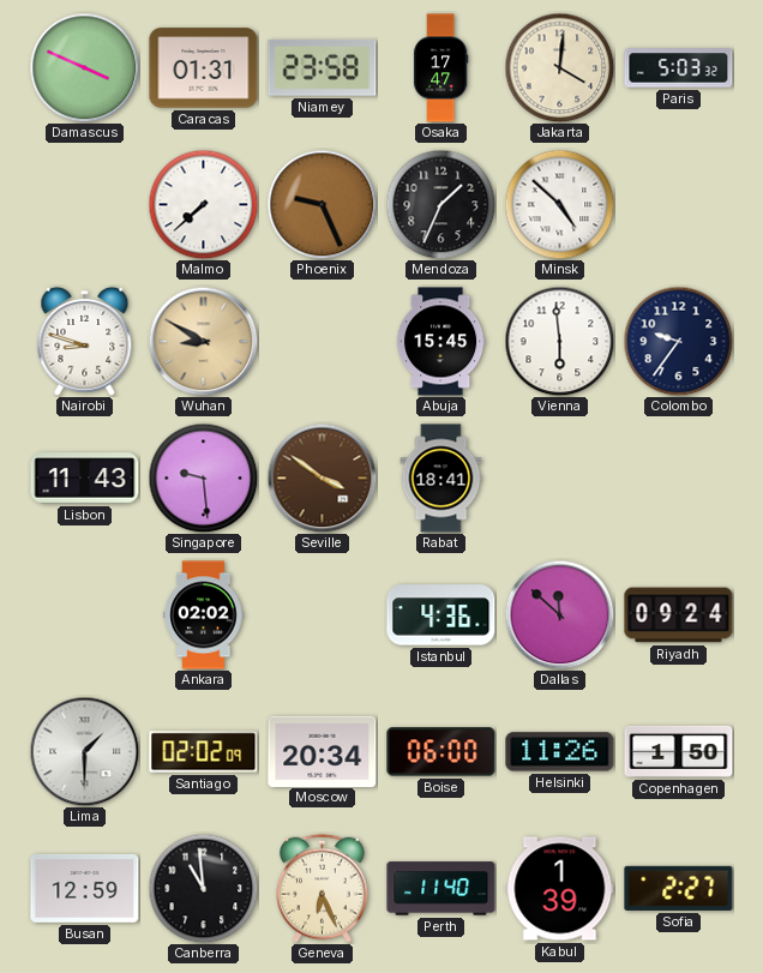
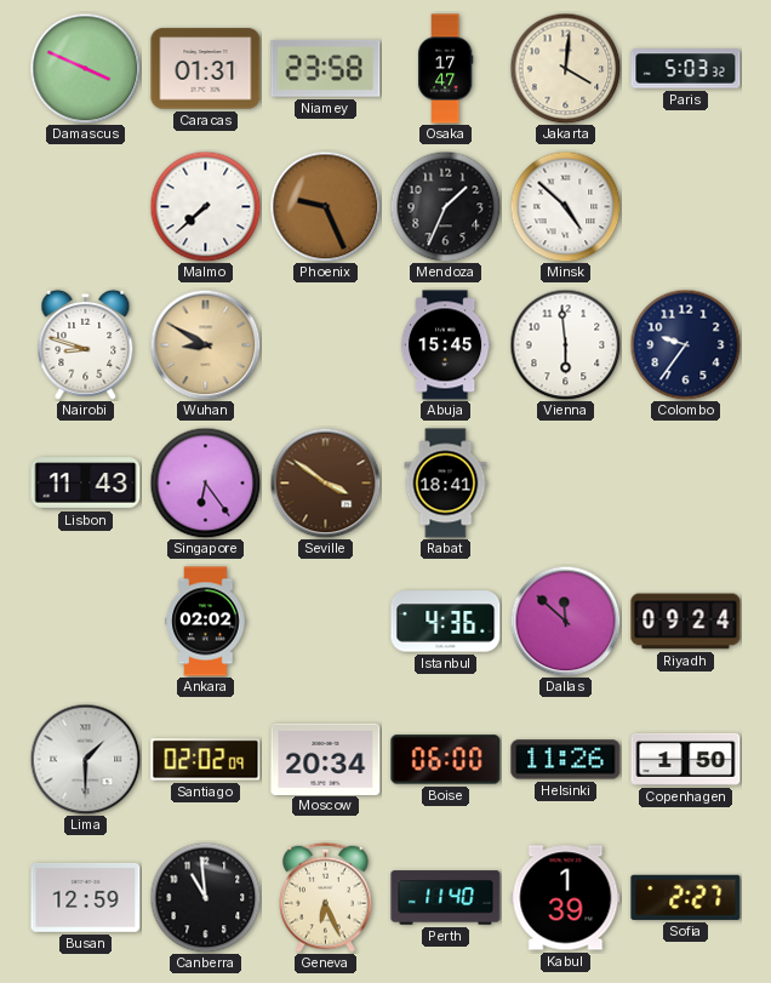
Singapore: 9:29 -> 6:24
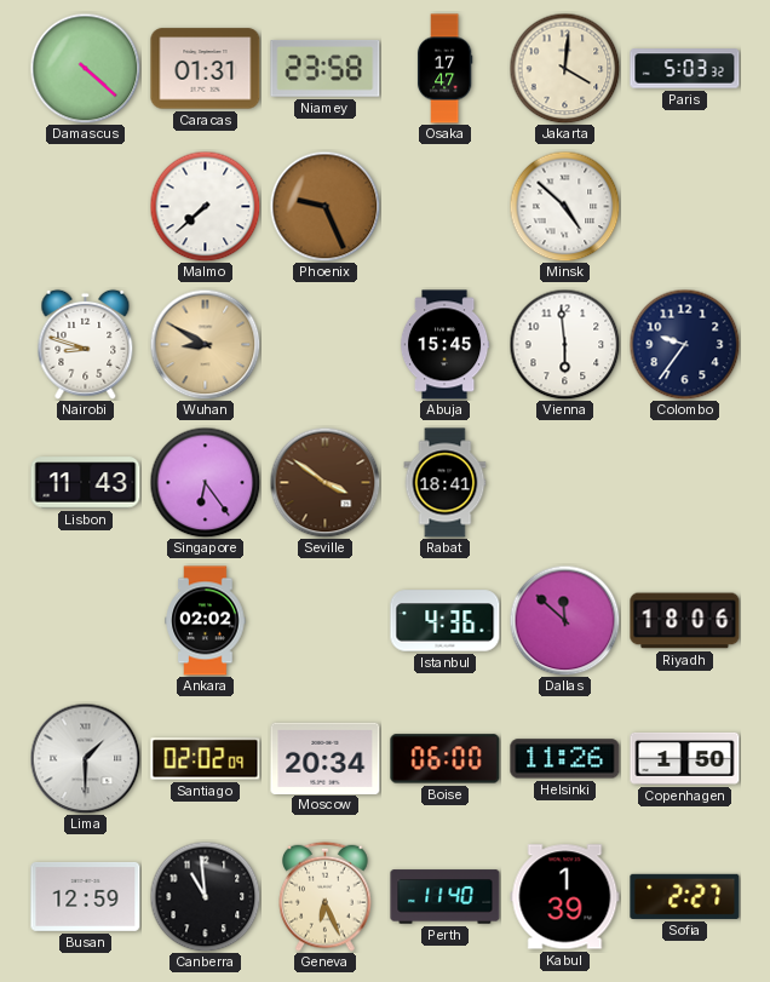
Damascus: 3:49 -> 4:22
Mendoza: 1:34 -> none
Riyadh: 09:24 -> 18:06
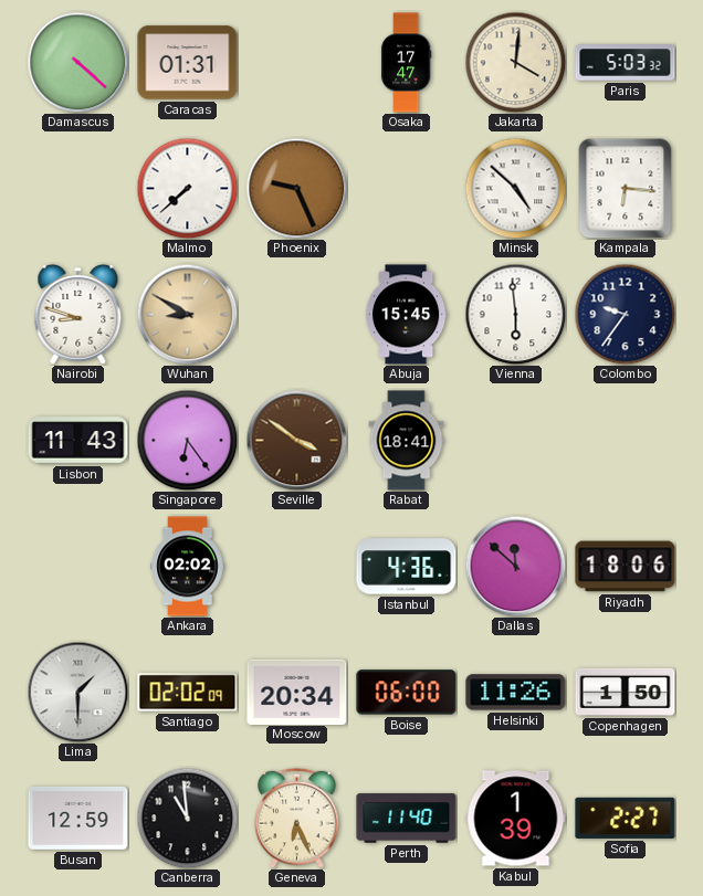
Niamey: 23:58 -> none
Kampala: none -> 6:16
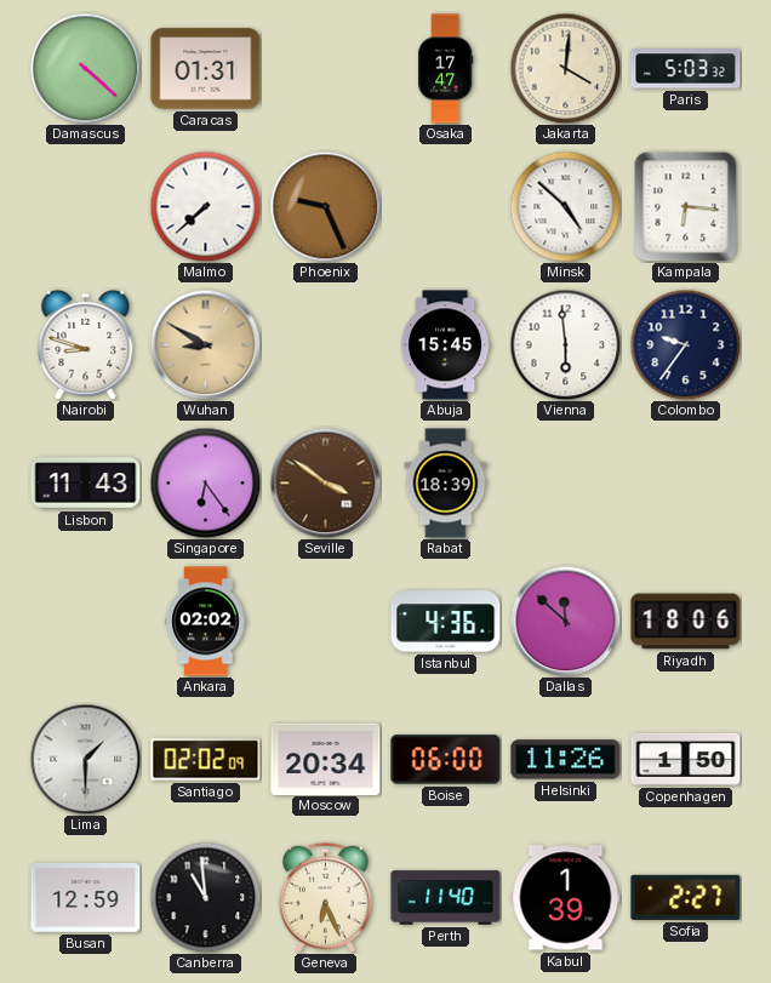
Rabat: 18:41 -> 18:39
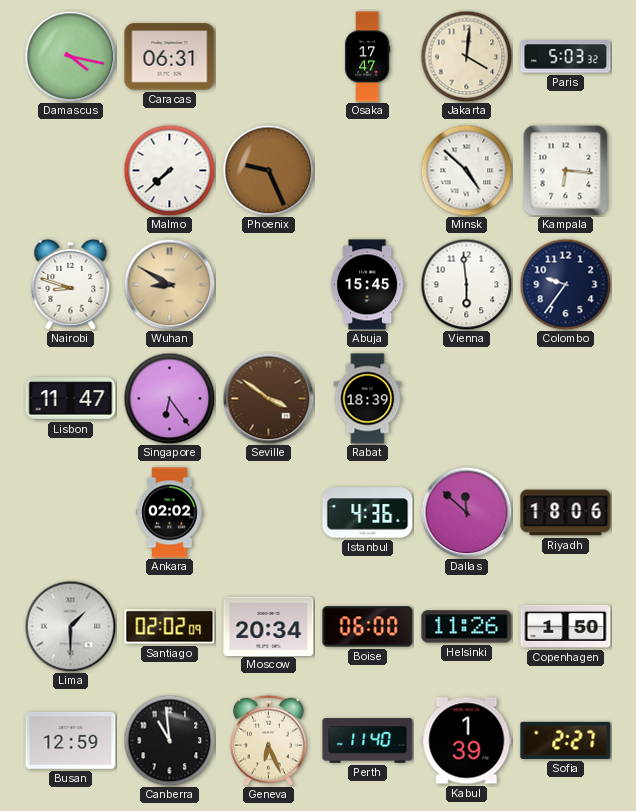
Damascus: 4:22 -> 4:17
Caracas: 01:31 -> 06:31
Lisbon: 11:43 -> 11:47
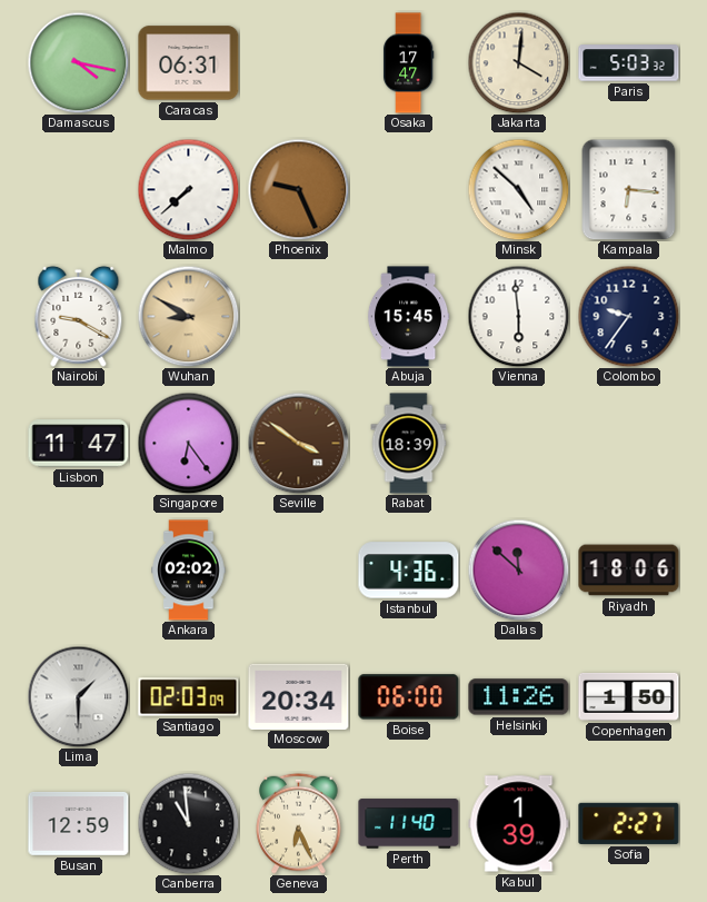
Nairobi: 8:48 -> 9:20
Santiago: 02:02 -> 02:03
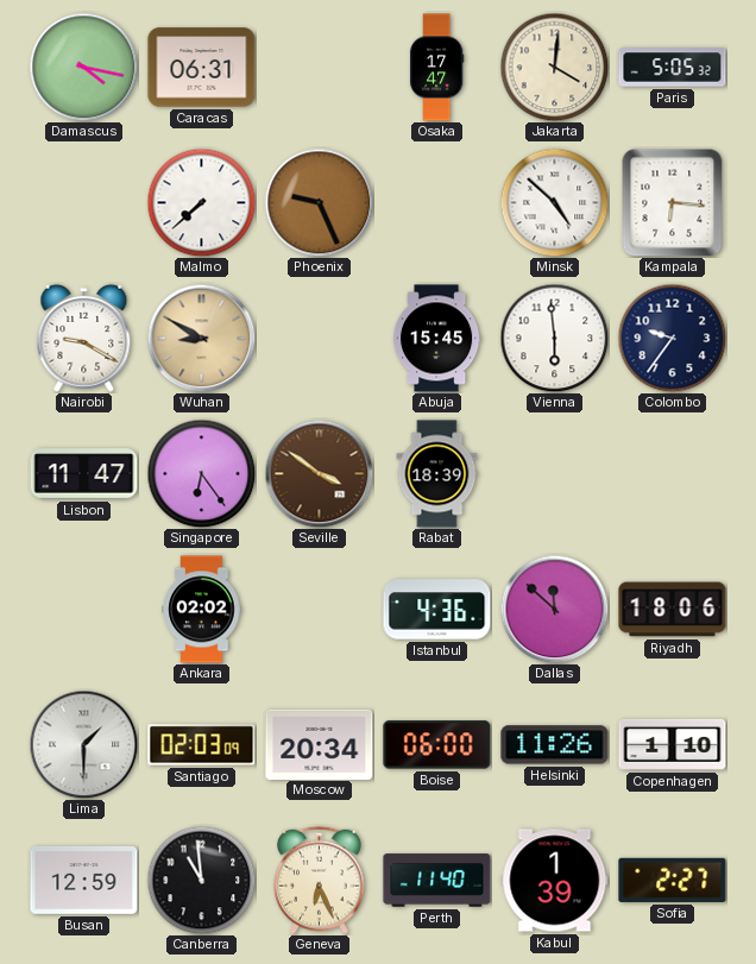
Paris: 5:03 -> 5:05
Copenhagen: 1:50 -> 1:10
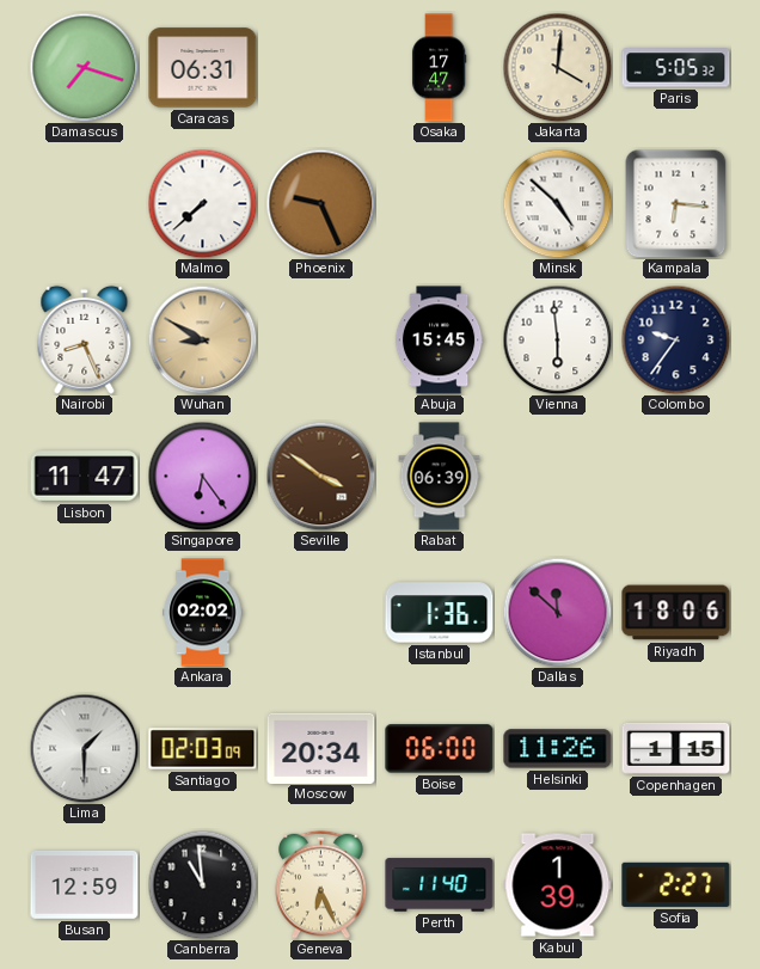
Damascus: 4:17 -> 7:18
Nairobi: 9:20 -> 8:26
Rabat: 18:39 -> 06:39
Istanbul: 4:36 -> 1:36
Copenhagen: 1:10 -> 1:15
